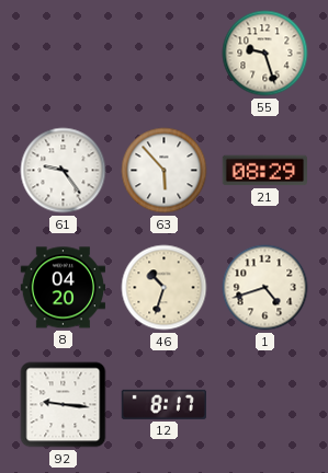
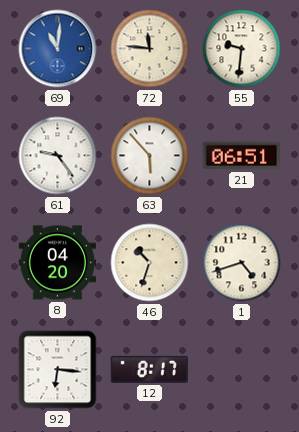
69: none -> 11:01
72: none -> 11:46
55: 9:27 -> 9:31
21: 08:29 -> 06:51
92: 9:16 -> 6:16
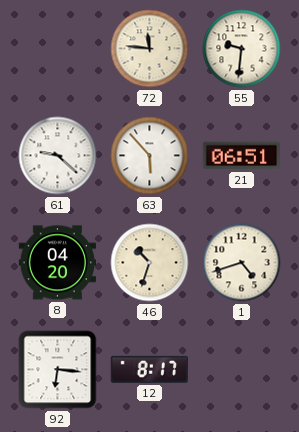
69: 11:01 -> none
61: 9:24 -> 9:22
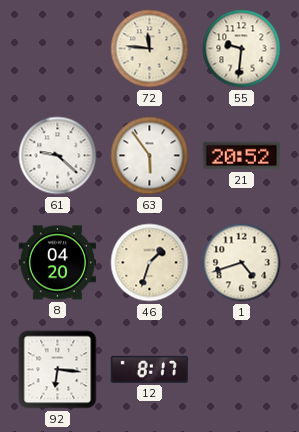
63: 5:53 -> 5:54
21: 06:51 -> 20:52
46: 10:33 -> 1:33
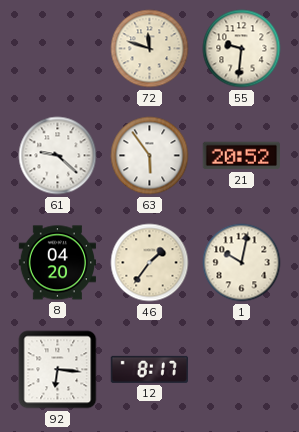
72: 11:46 -> 11:48
46: 1:33 -> 1:36
1: 4:42 -> 10:02
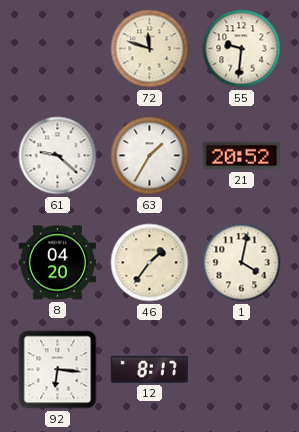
63: 5:54 -> 1:35
1: 10:02 -> 4:02
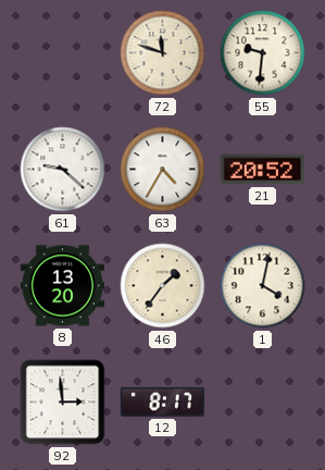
63: 1:35 -> 4:35
8: 04:20 -> 13:20
92: 6:16 -> 2:59
